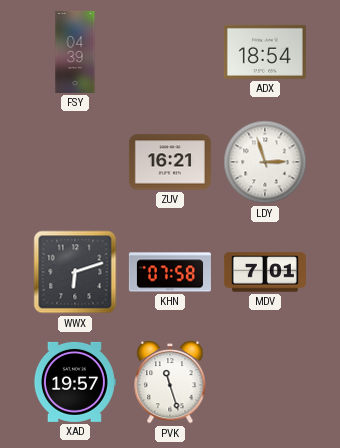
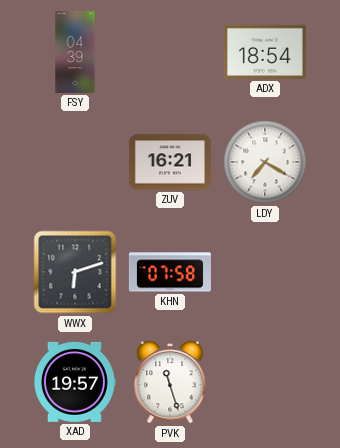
LDY: 2:57 -> 7:20
MDV: 7:01 -> none
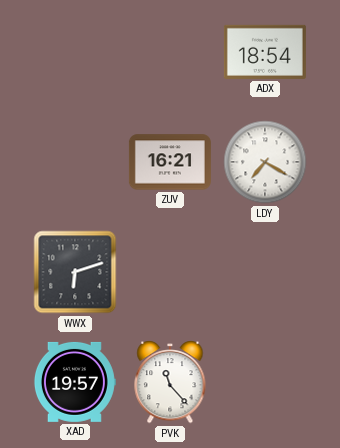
FSY: 04:39 -> none
KHN: 07:58 -> none
PVK: 11:27 -> 11:23
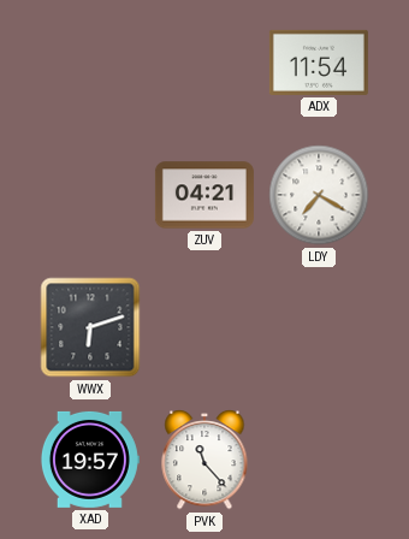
ADX: 18:54 -> 11:54
ZUV: 16:21 -> 04:21
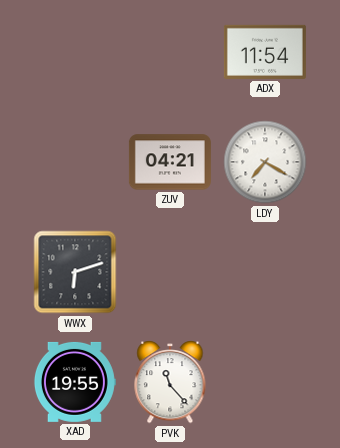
XAD: 19:57 -> 19:55
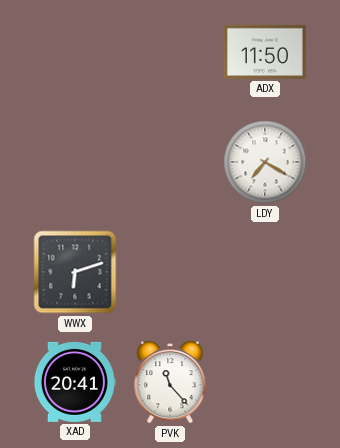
ADX: 11:54 -> 11:50
ZUV: 04:21 -> none
XAD: 19:55 -> 20:41
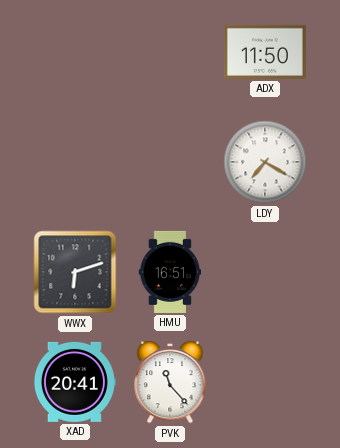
HMU: none -> 16:51
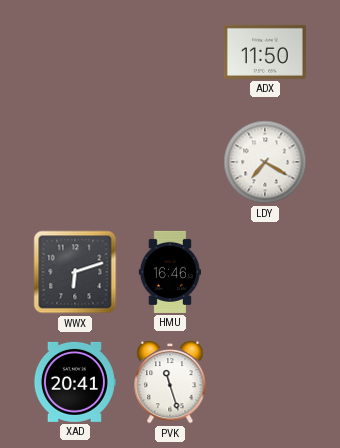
HMU: 16:51 -> 16:46
PVK: 11:23 -> 11:27
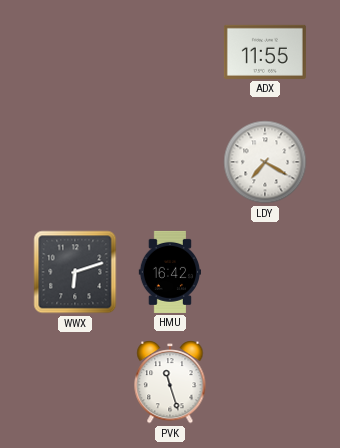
ADX: 11:50 -> 11:55
HMU: 16:46 -> 16:42
XAD: 20:41 -> none
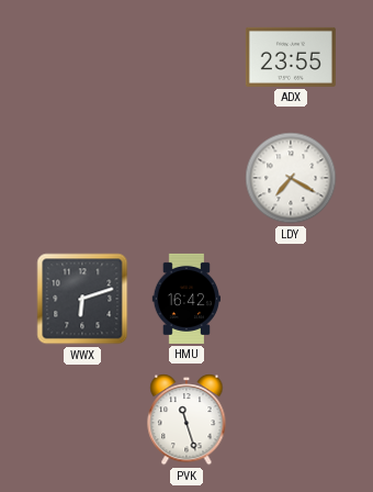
ADX: 11:55 -> 23:55
